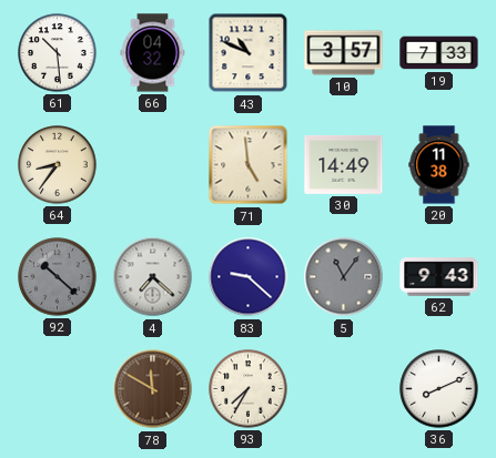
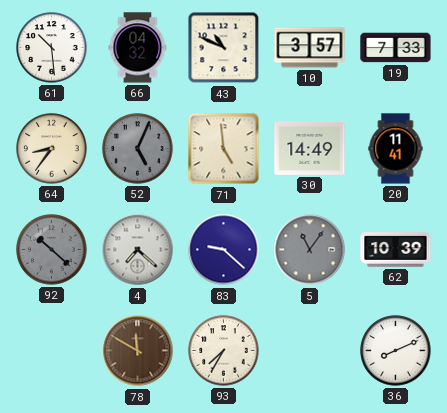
52: none -> 5:04
20: 11:38 -> 11:41
62: 9:43 -> 10:39
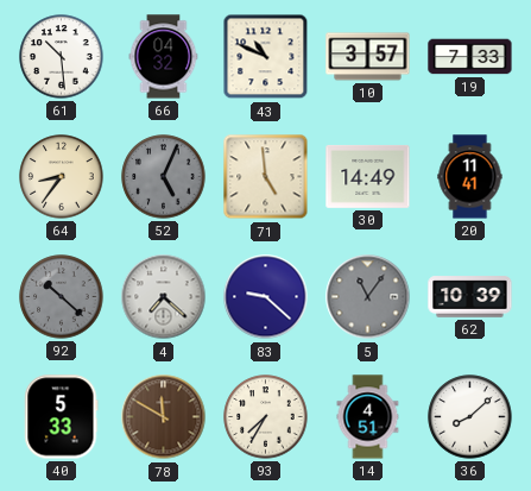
40: none -> 5:33
14: none -> 4:51
36: 8:11 -> 8:08
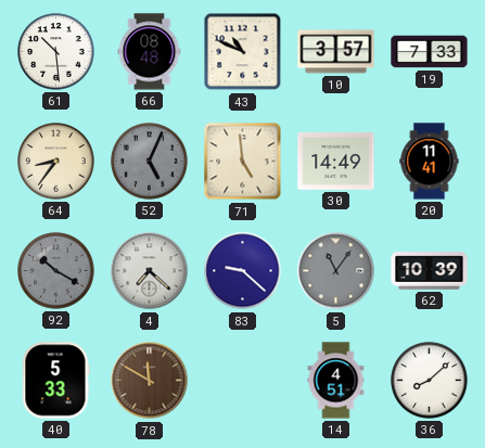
66: 04:32 -> 08:48
92: 10:22 -> 10:20
93: 7:35 -> none
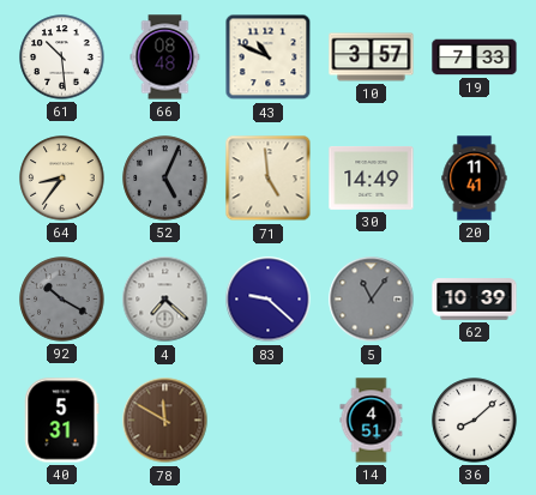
40: 5:33 -> 5:31
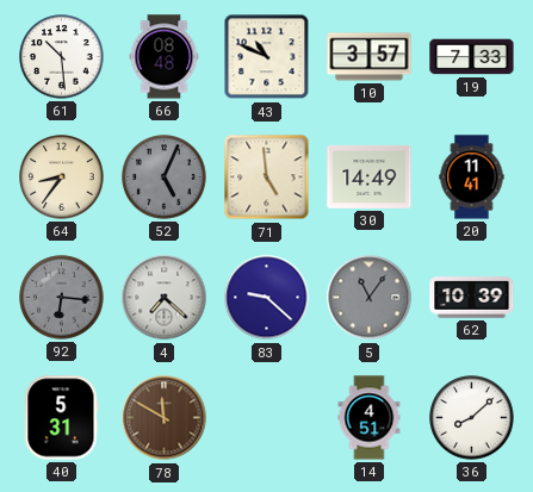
92: 10:20 -> 6:16
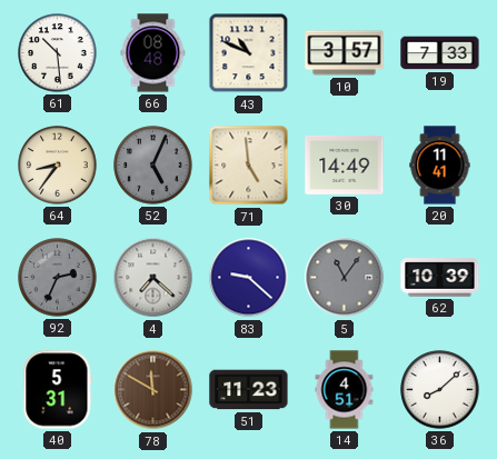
92: 6:16 -> 2:34
51: none -> 11:23
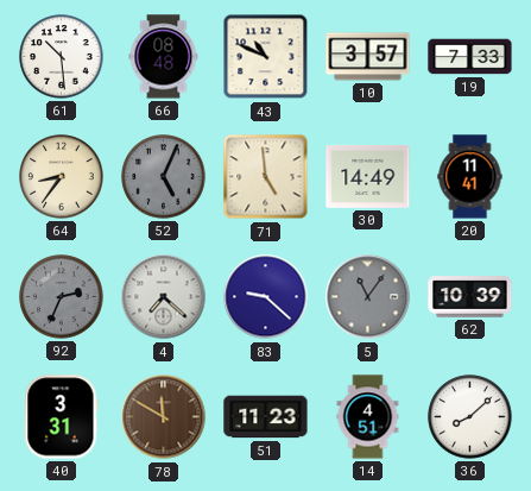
40: 5:31 -> 3:31
